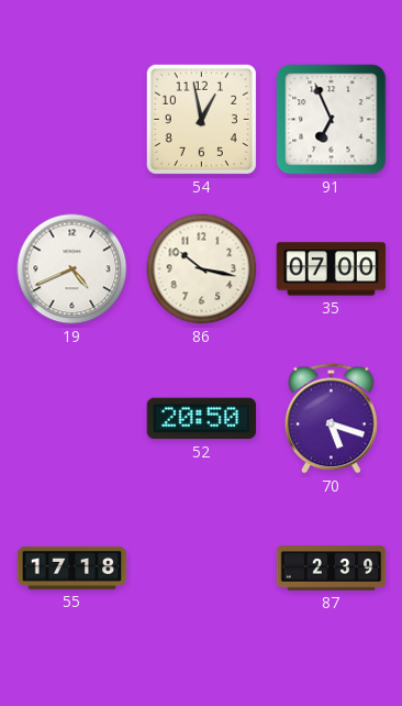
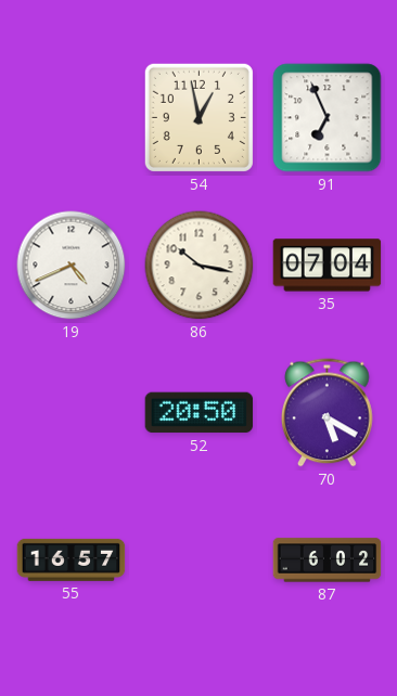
35: 07:00 -> 07:04
70: 5:18 -> 5:20
55: 17:18 -> 16:57
87: 2:39 -> 6:02
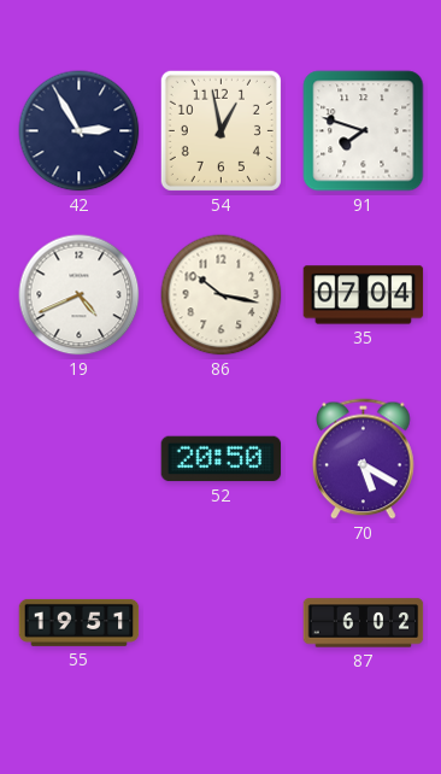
42: none -> 2:55
91: 6:56 -> 7:48
55: 16:57 -> 19:51
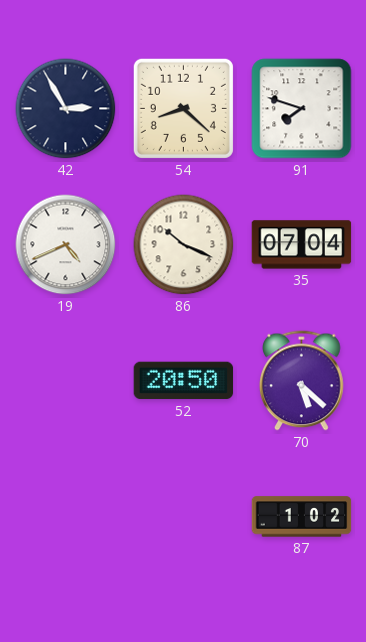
54: 12:58 -> 8:22
86: 10:17 -> 10:19
70: 5:20 -> 5:22
55: 19:51 -> none
87: 6:02 -> 1:02
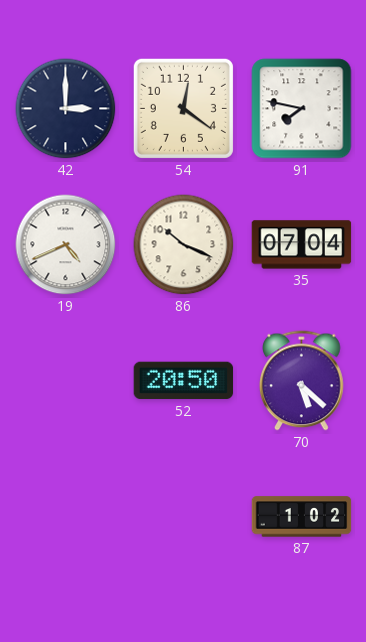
42: 2:55 -> 3:00
54: 8:22 -> 12:21
91: 7:48 -> 7:47
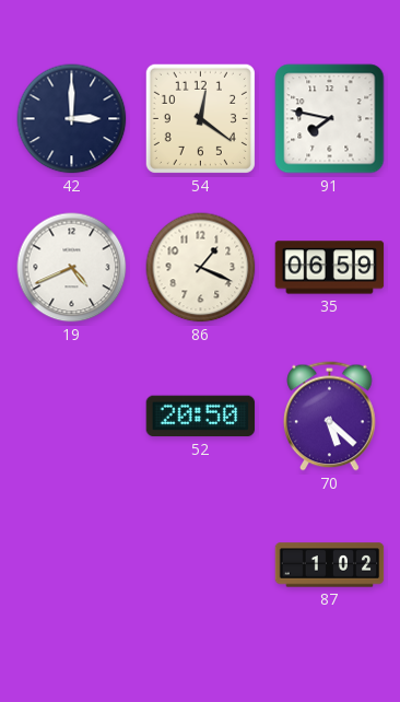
86: 10:19 -> 1:19
35: 07:04 -> 06:59
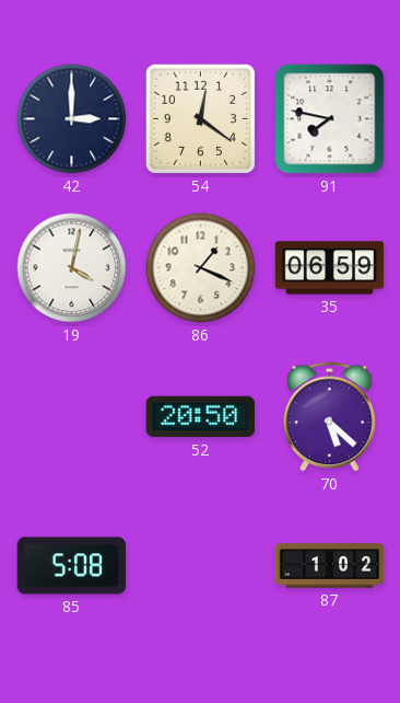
19: 4:41 -> 4:02
85: none -> 5:08
